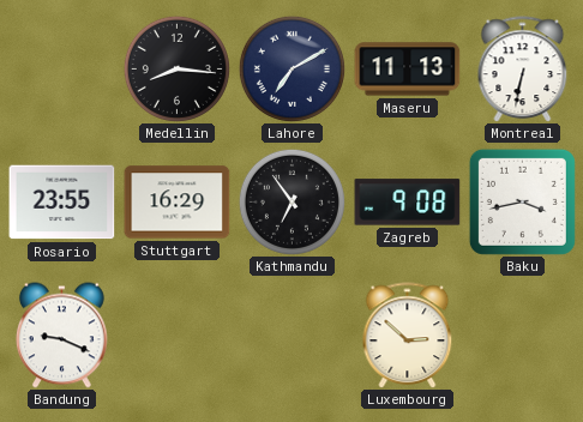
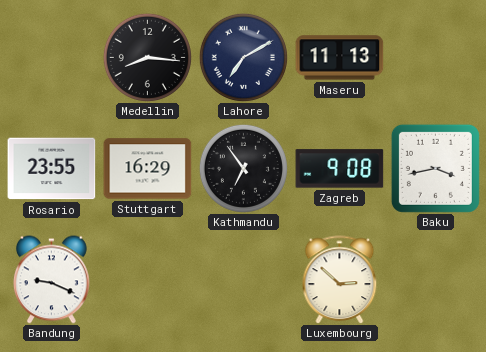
Montreal: 6:32 -> none
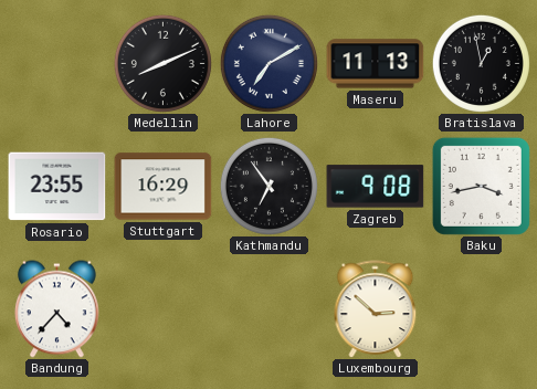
Medellin: 8:16 -> 8:11
Bratislava: none -> 12:58
Bandung: 9:19 -> 4:37
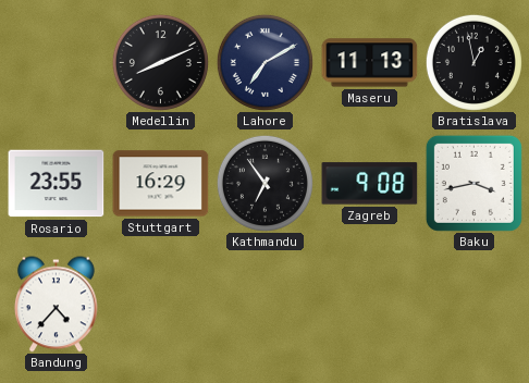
Luxembourg: 2:52 -> none
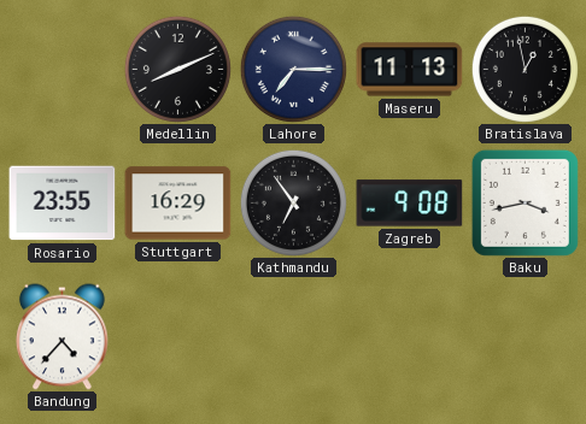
Lahore: 7:10 -> 7:15
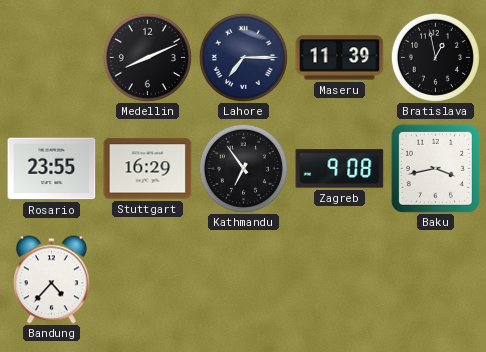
Maseru: 11:13 -> 11:39
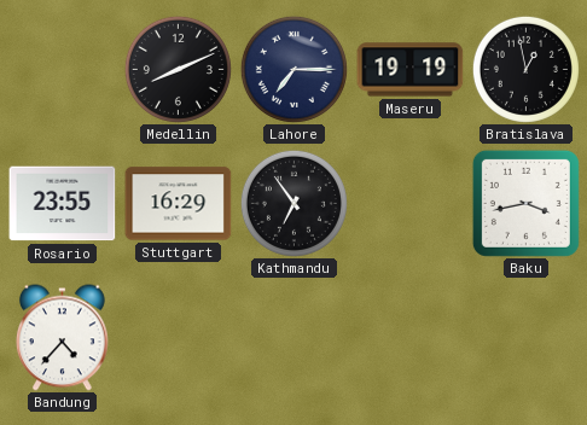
Maseru: 11:39 -> 19:19
Zagreb: 9:08 -> none
